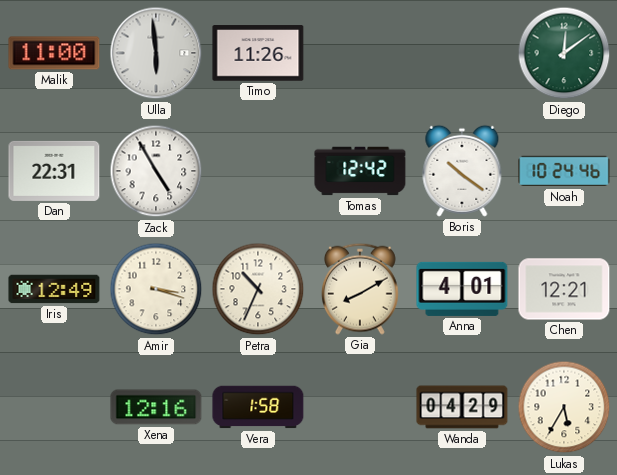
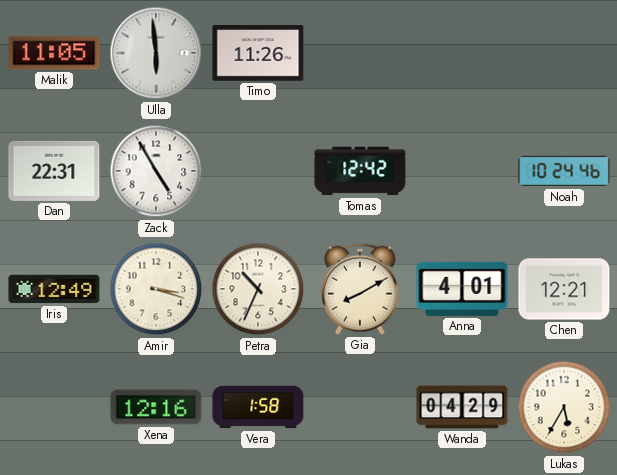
Malik: 11:00 -> 11:05
Diego: 12:09 -> none
Boris: 10:21 -> none
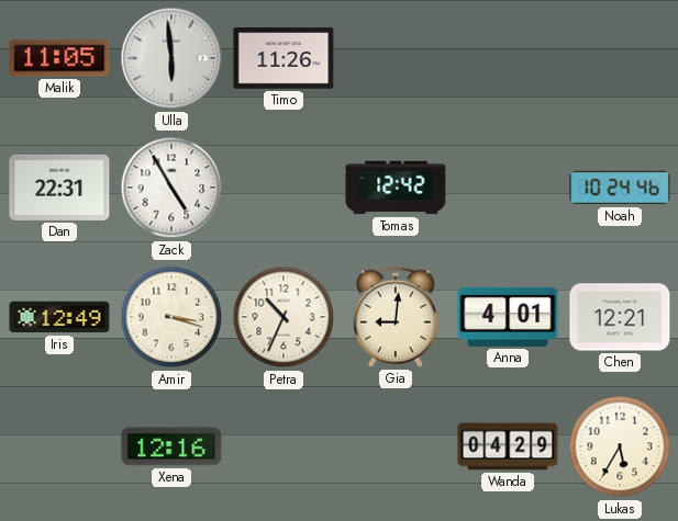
Gia: 8:10 -> 9:01
Vera: 1:58 -> none
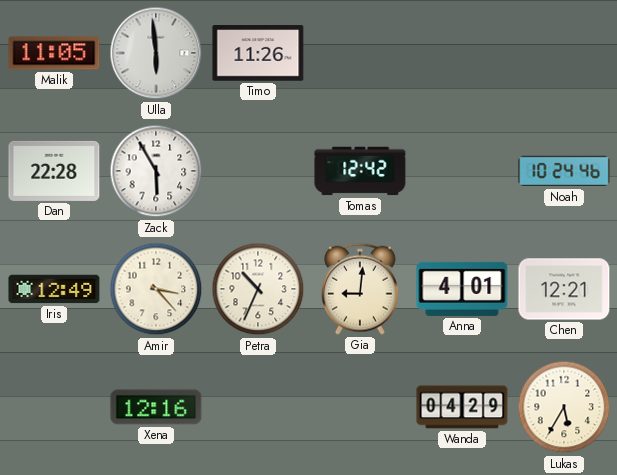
Dan: 22:31 -> 22:28
Zack: 4:55 -> 5:55
Amir: 3:18 -> 3:23
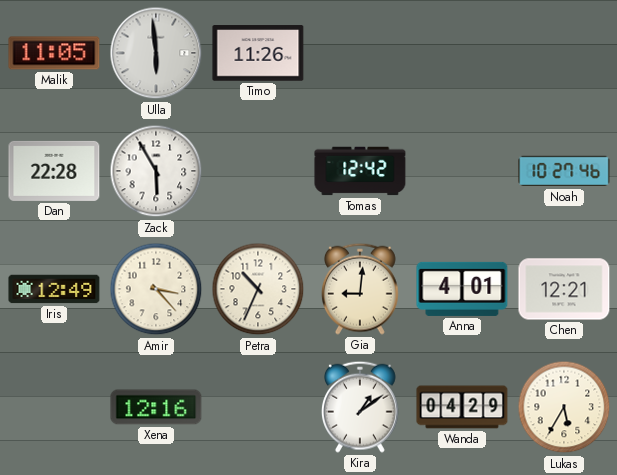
Noah: 10:24 -> 10:27
Kira: none -> 1:09
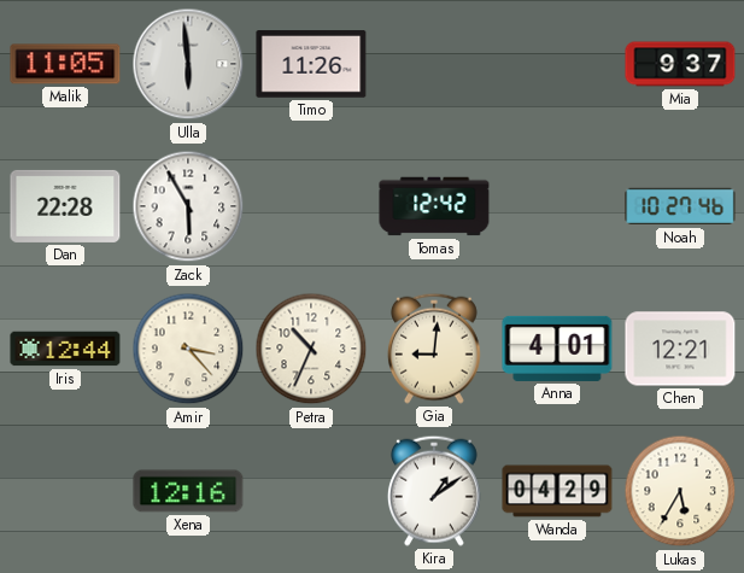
Mia: none -> 9:37
Iris: 12:49 -> 12:44
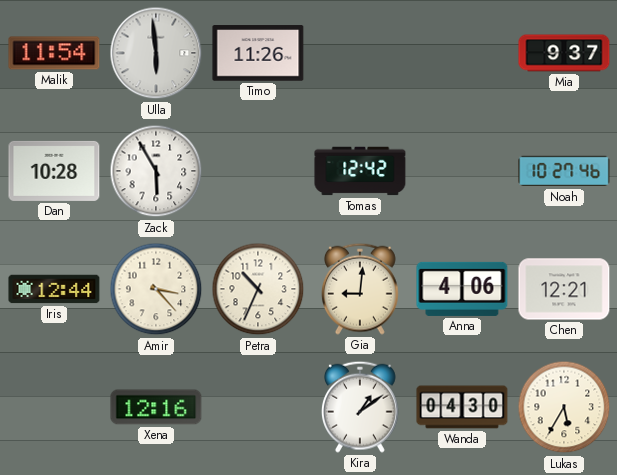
Malik: 11:05 -> 11:54
Dan: 22:28 -> 10:28
Anna: 4:01 -> 4:06
Wanda: 04:29 -> 04:30
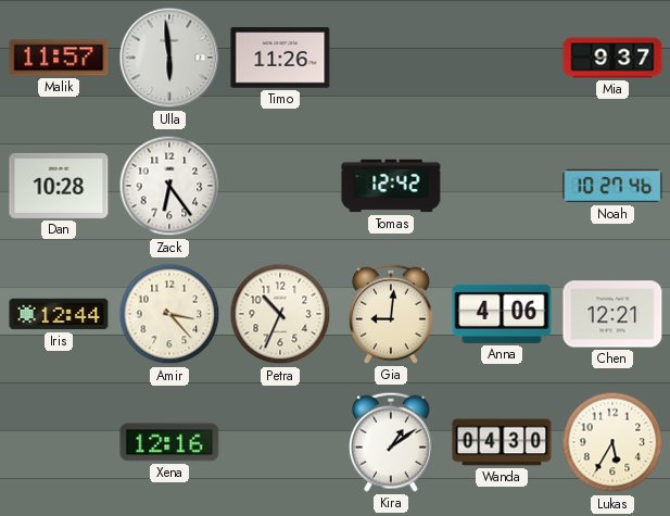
Malik: 11:54 -> 11:57
Zack: 5:55 -> 6:24
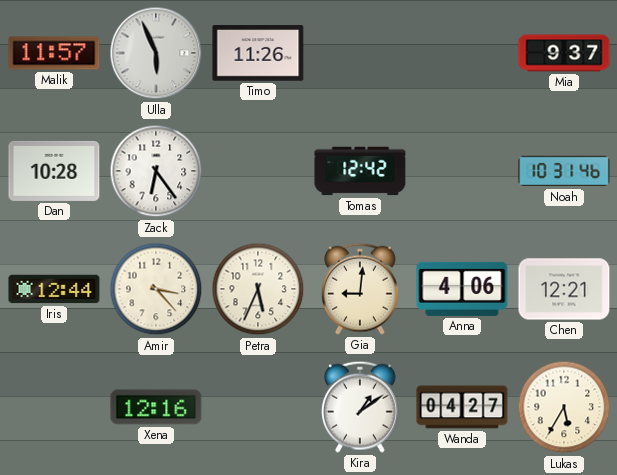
Ulla: 5:59 -> 5:56
Noah: 10:27 -> 10:31
Petra: 10:34 -> 5:34
Wanda: 04:30 -> 04:27
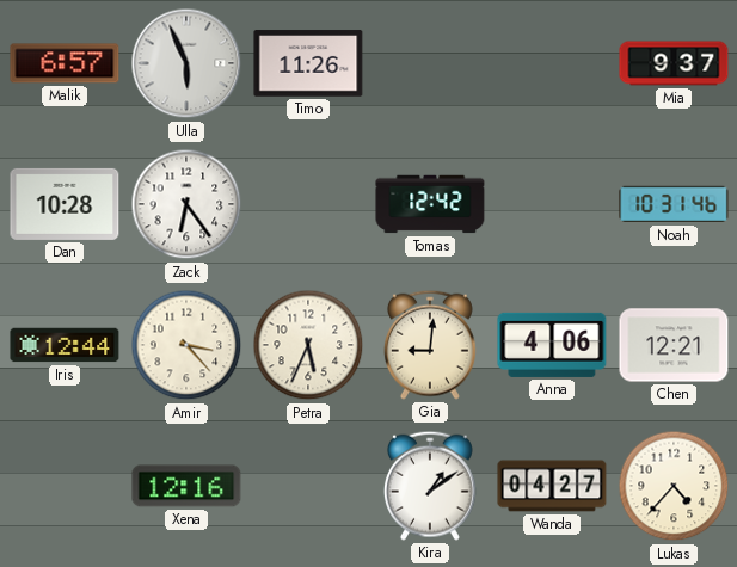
Malik: 11:57 -> 6:57
Lukas: 5:35 -> 4:37
